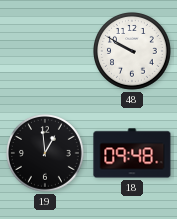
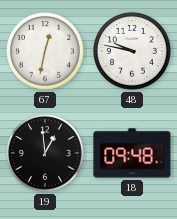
67: none -> 12:32
48: 9:50 -> 9:47
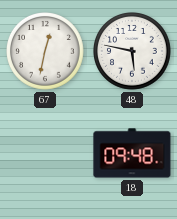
48: 9:47 -> 5:47
19: 12:59 -> none
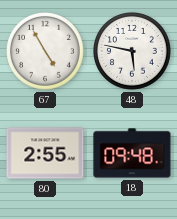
67: 12:32 -> 4:55
80: none -> 2:55
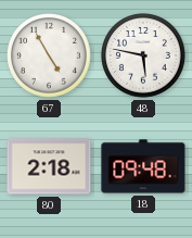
80: 2:55 -> 2:18
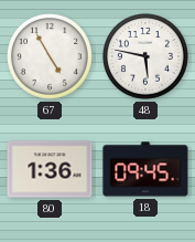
80: 2:18 -> 1:36
18: 09:48 -> 09:45
